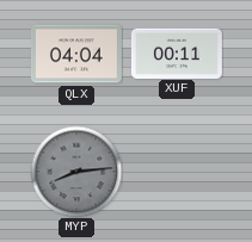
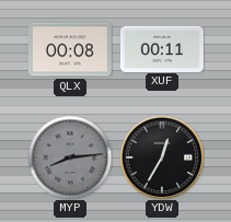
QLX: 04:04 -> 00:08
YDW: none -> 12:35
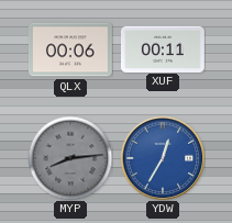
QLX: 00:08 -> 00:06
YDW dial: black -> blue
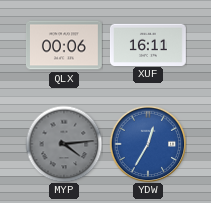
XUF: 00:11 -> 16:11
MYP: 8:14 -> 4:14
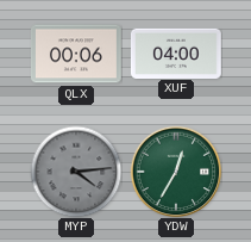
XUF: 16:11 -> 04:00
YDW dial: blue -> green
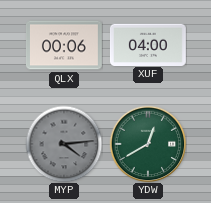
YDW: 12:35 -> 12:40
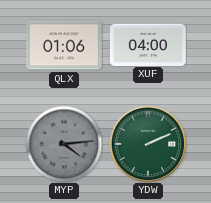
QLX: 00:06 -> 01:06
YDW: 12:40 -> 2:11
